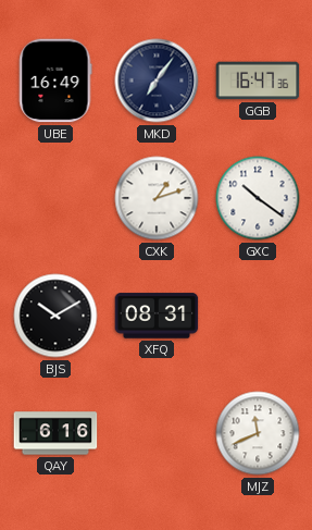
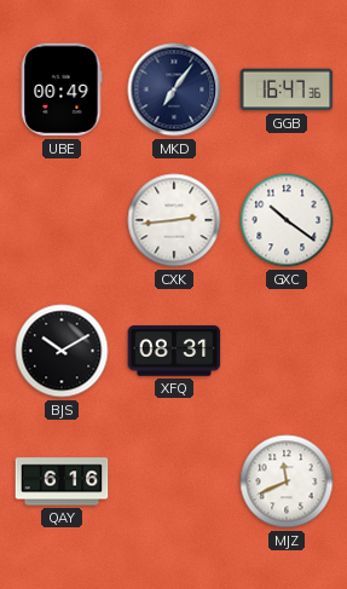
UBE: 16:49 -> 00:49
CXK: 1:12 -> 2:44
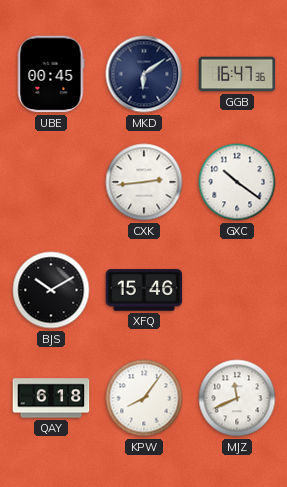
UBE: 00:49 -> 00:45
MKD: 7:06 -> 6:09
XFQ: 08:31 -> 15:46
QAY: 6:16 -> 6:18
KPW: none -> 8:06
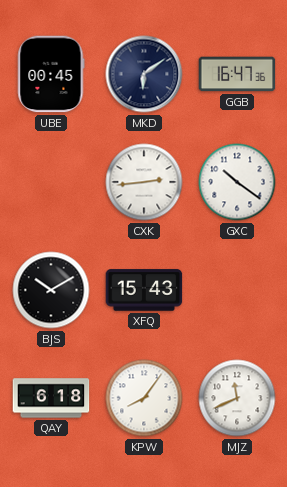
XFQ: 15:46 -> 15:43
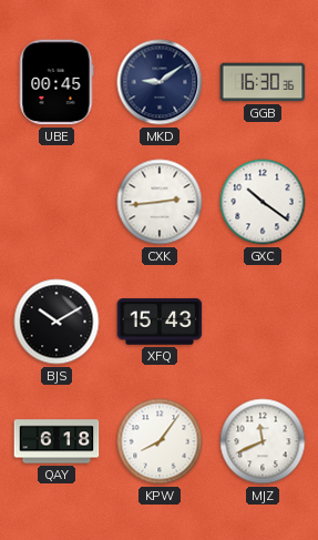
MKD: 6:09 -> 9:09
GGB: 16:47 -> 16:30
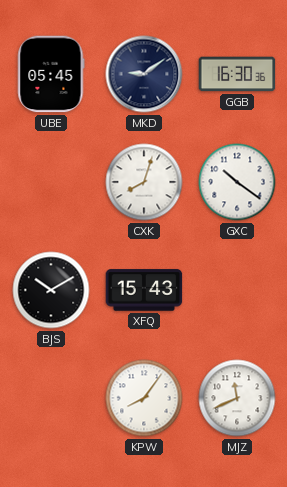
UBE: 00:45 -> 05:45
CXK: 2:44 -> 8:03
QAY: 6:18 -> none
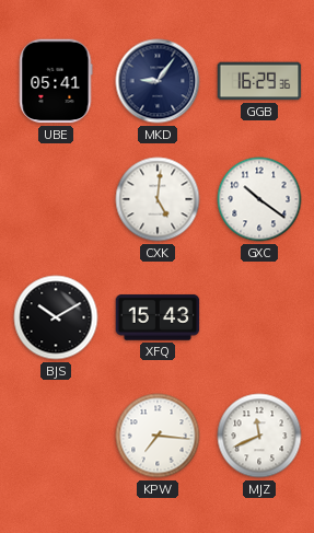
UBE: 05:45 -> 05:41
MKD: 9:09 -> 9:06
GGB: 16:30 -> 16:29
CXK: 8:03 -> 5:01
KPW: 8:06 -> 7:16
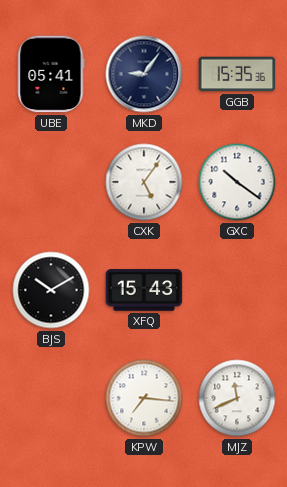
GGB: 16:29 -> 15:35
CXK: 5:01 -> 5:06
